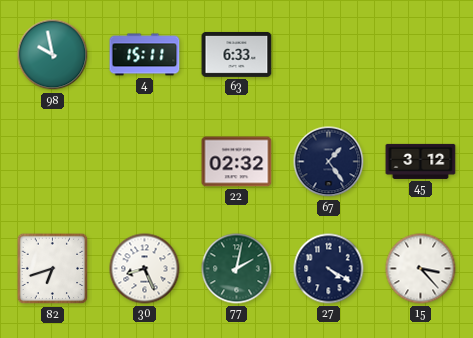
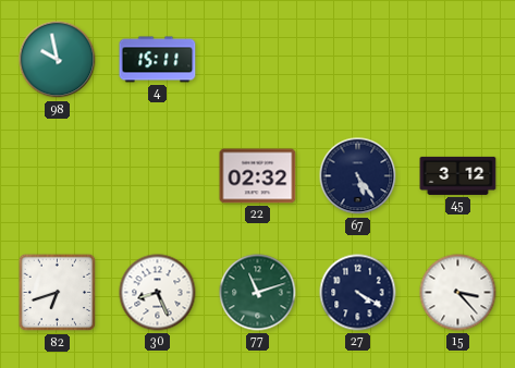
63: 6:33 -> none
67: 1:24 -> 5:24
77: 2:02 -> 11:12
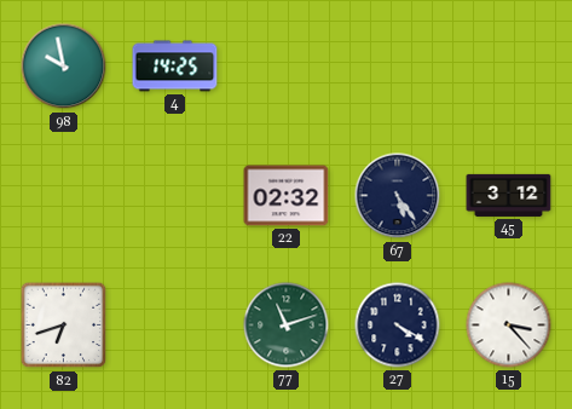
4: 15:11 -> 14:25
30: 8:26 -> none
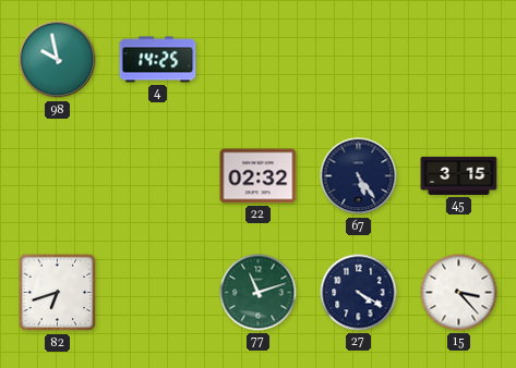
45: 3:12 -> 3:15
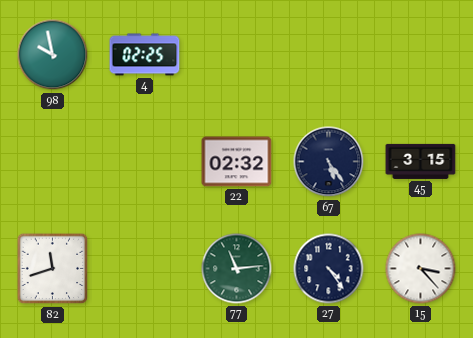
4: 14:25 -> 02:25
82: 6:42 -> 11:42
77: 11:12 -> 11:14
27: 4:20 -> 4:24
